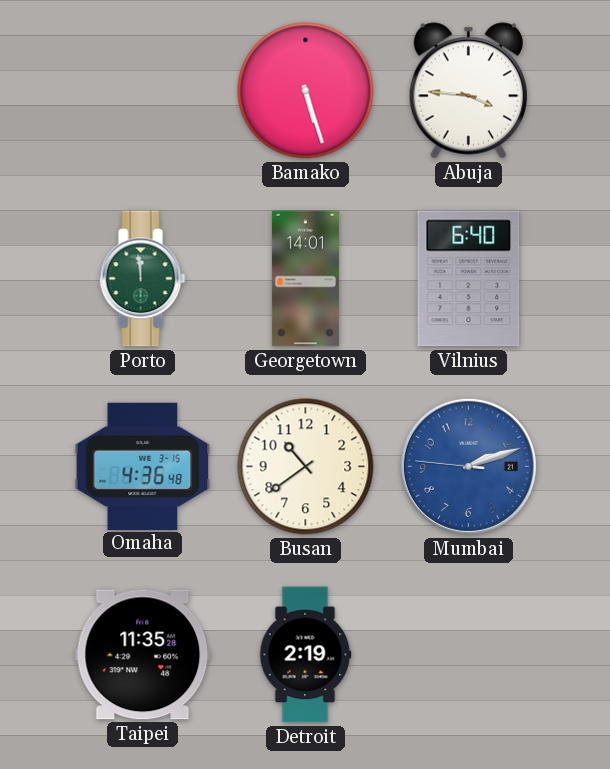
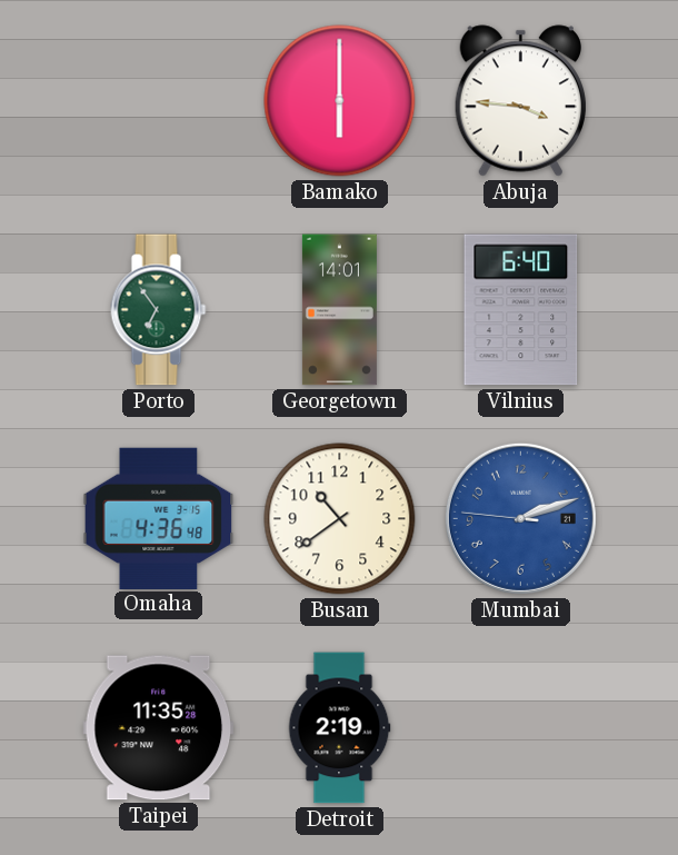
Bamako: 5:27 -> 6:00
Porto: 11:59 -> 6:54
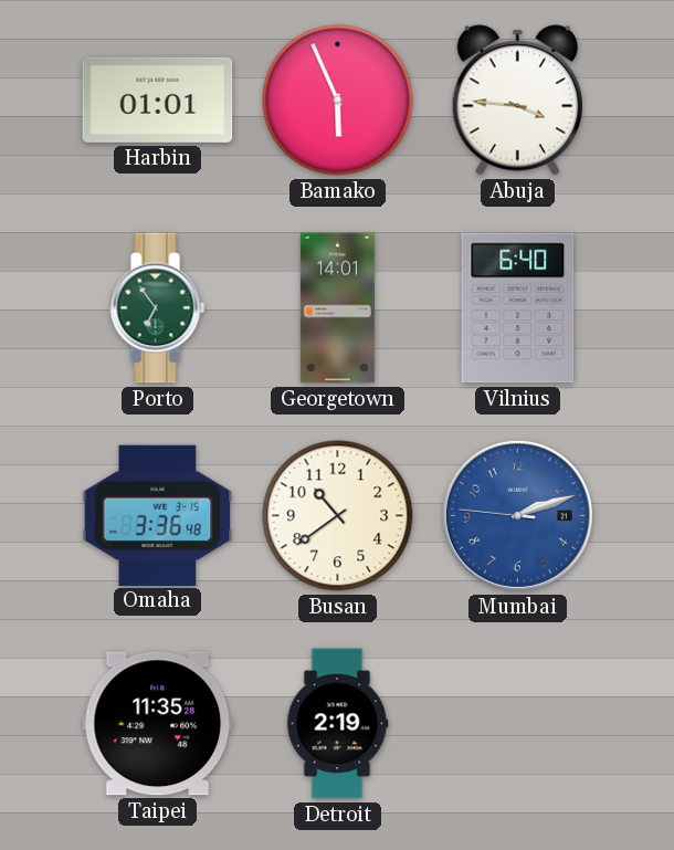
Harbin: none -> 01:01
Bamako: 6:00 -> 5:56
Omaha: 4:36 -> 3:36
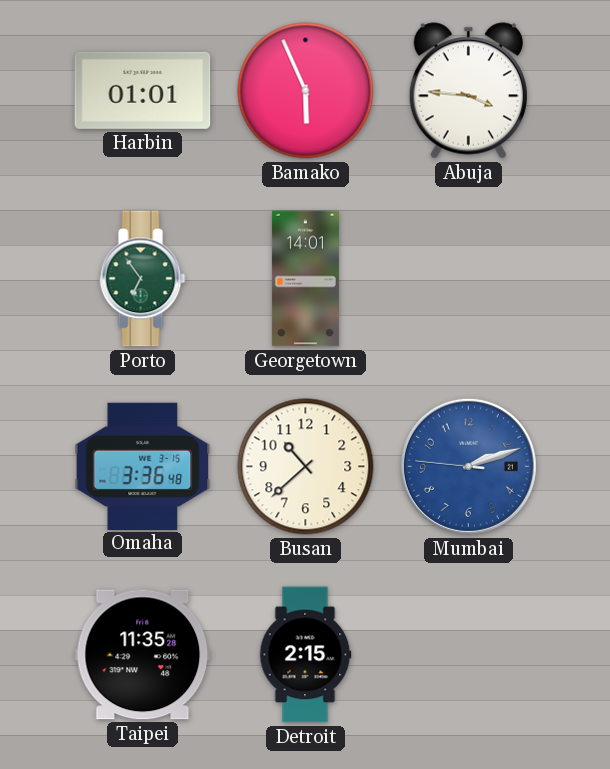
Vilnius: 6:40 -> none
Busan: 10:39 -> 10:38
Detroit: 2:19 -> 2:15
